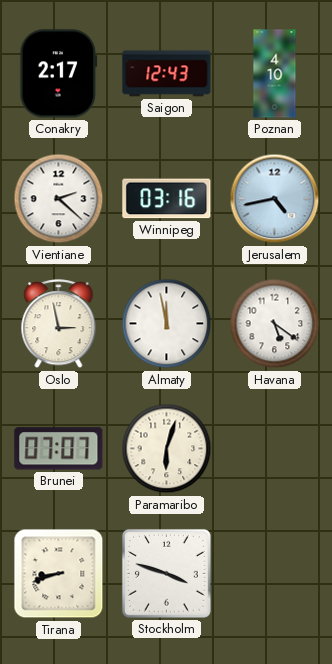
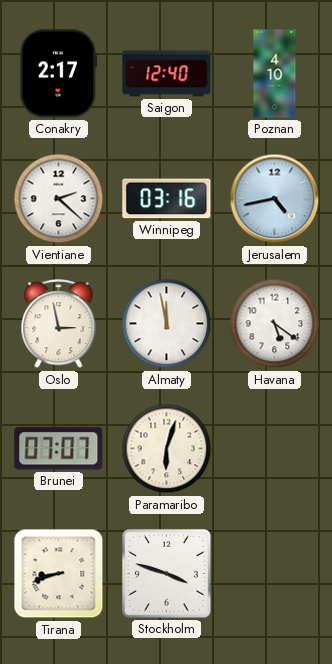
Saigon: 12:43 -> 12:40
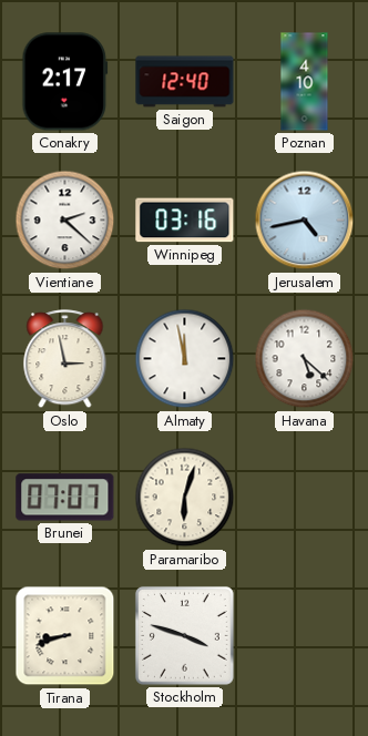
Havana: 5:21 -> 5:22
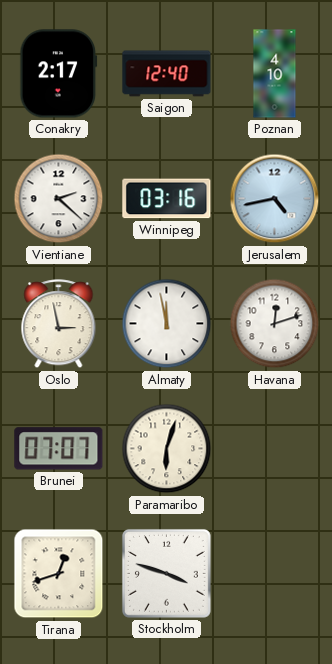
Havana: 5:22 -> 12:12
Tirana: 8:42 -> 12:42
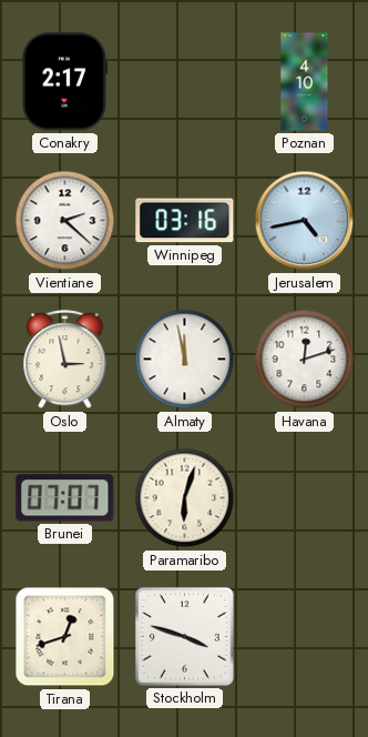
Saigon: 12:40 -> none
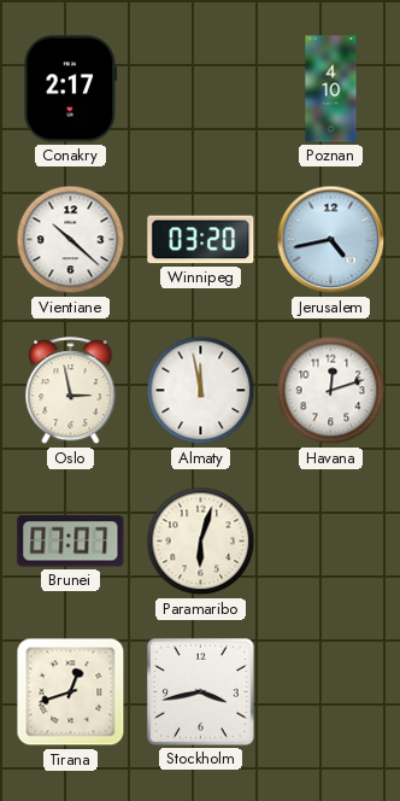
Vientiane: 2:22 -> 10:22
Winnipeg: 03:16 -> 03:20
Stockholm: 3:48 -> 3:43
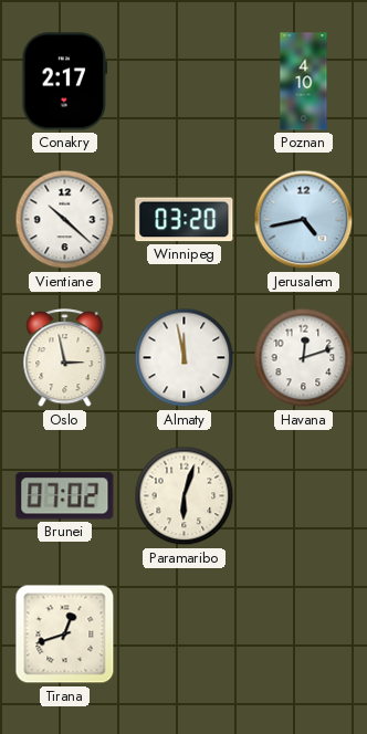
Brunei: 07:07 -> 07:02
Stockholm: 3:43 -> none
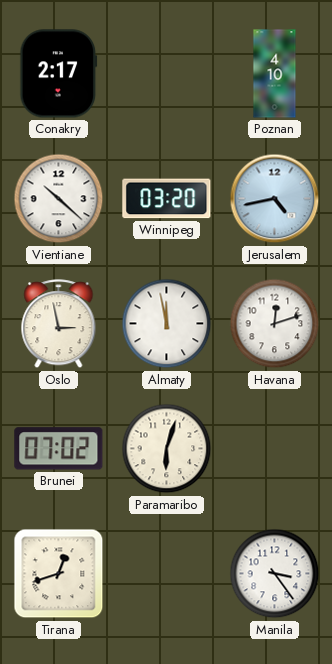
Manila: none -> 3:24
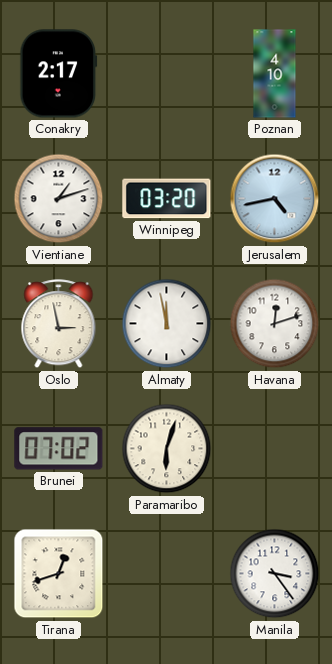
Vientiane: 10:22 -> 1:12
